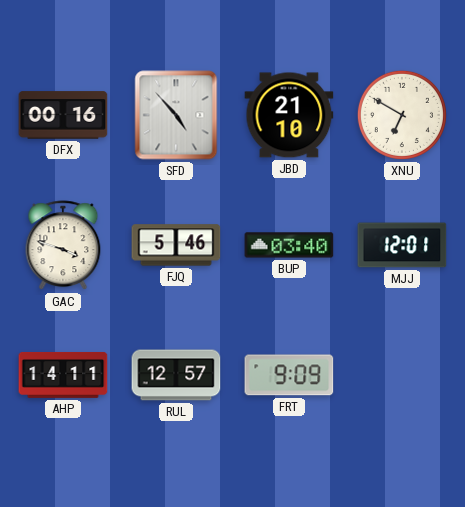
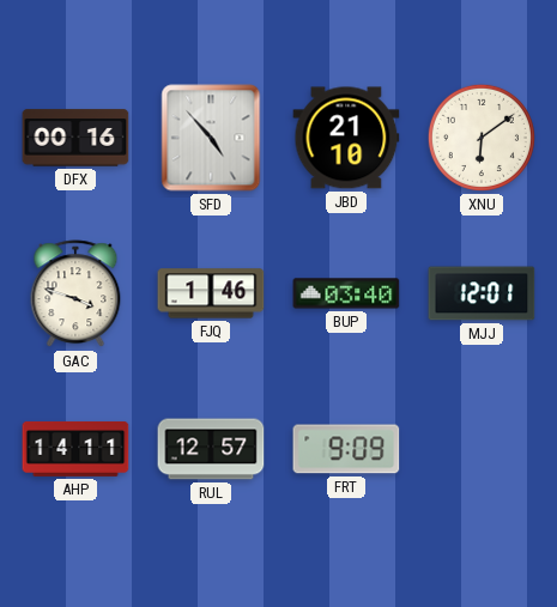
XNU: 6:50 -> 6:09
FJQ: 5:46 -> 1:46
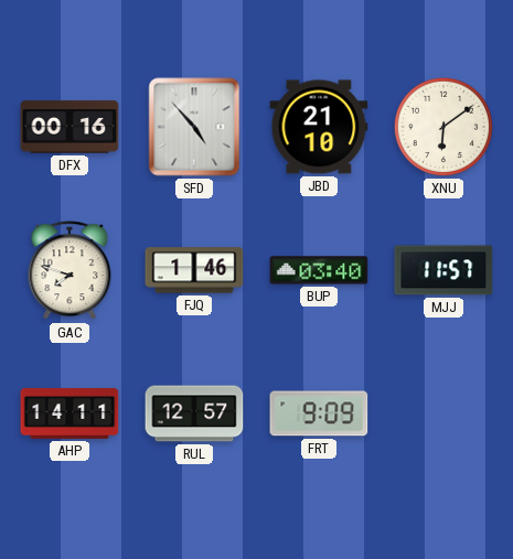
GAC: 3:48 -> 7:48
MJJ: 12:01 -> 11:57
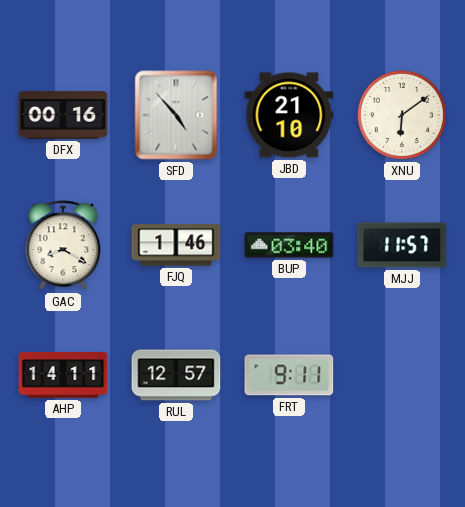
GAC: 7:48 -> 8:20
FRT: 9:09 -> 9:11
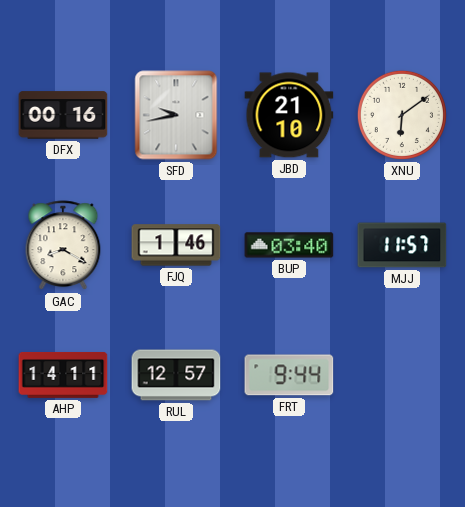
SFD: 4:53 -> 9:43
FRT: 9:11 -> 9:44
